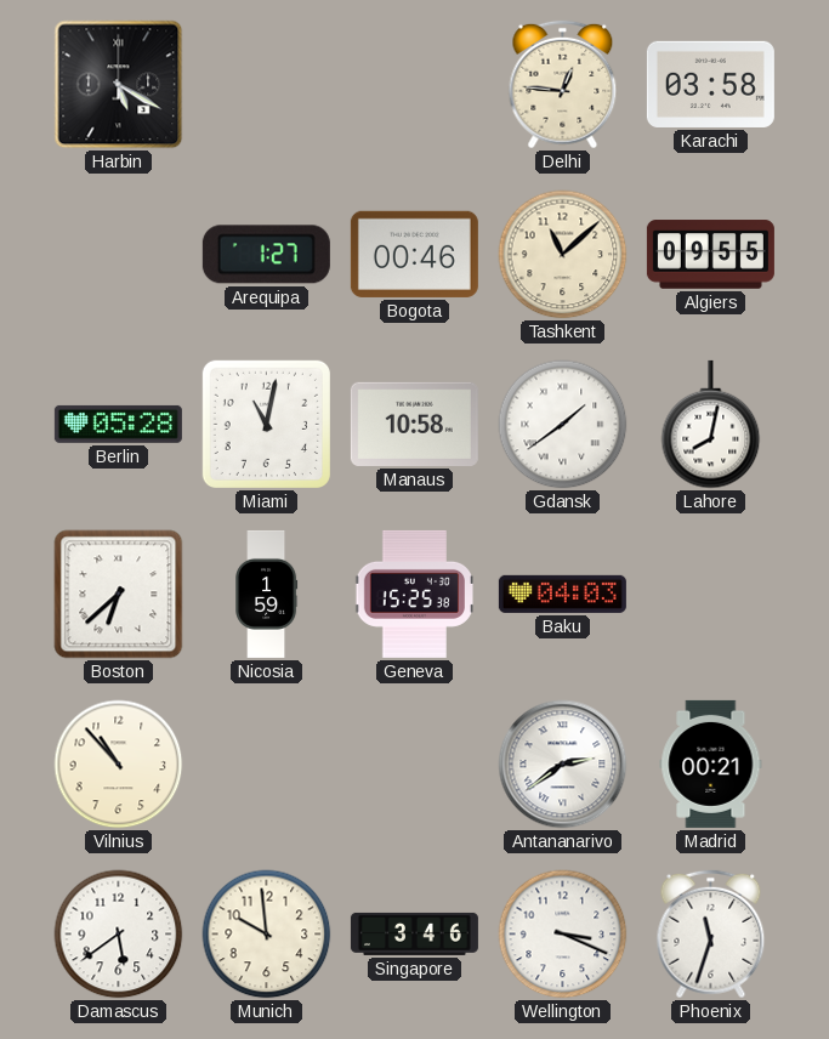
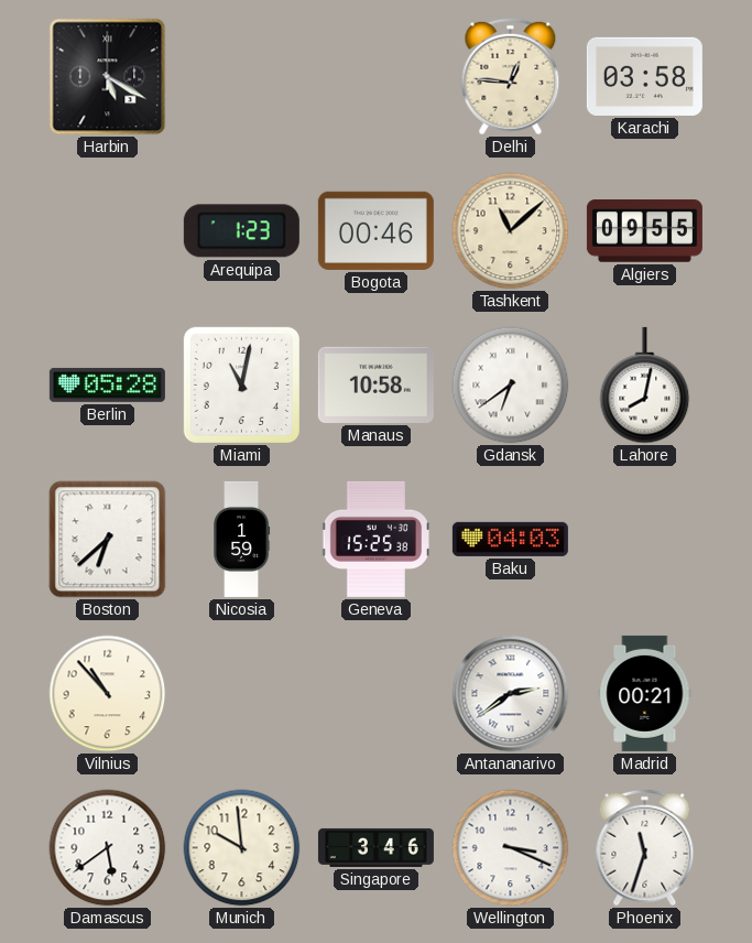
Arequipa: 1:27 -> 1:23
Gdansk: 1:39 -> 6:39
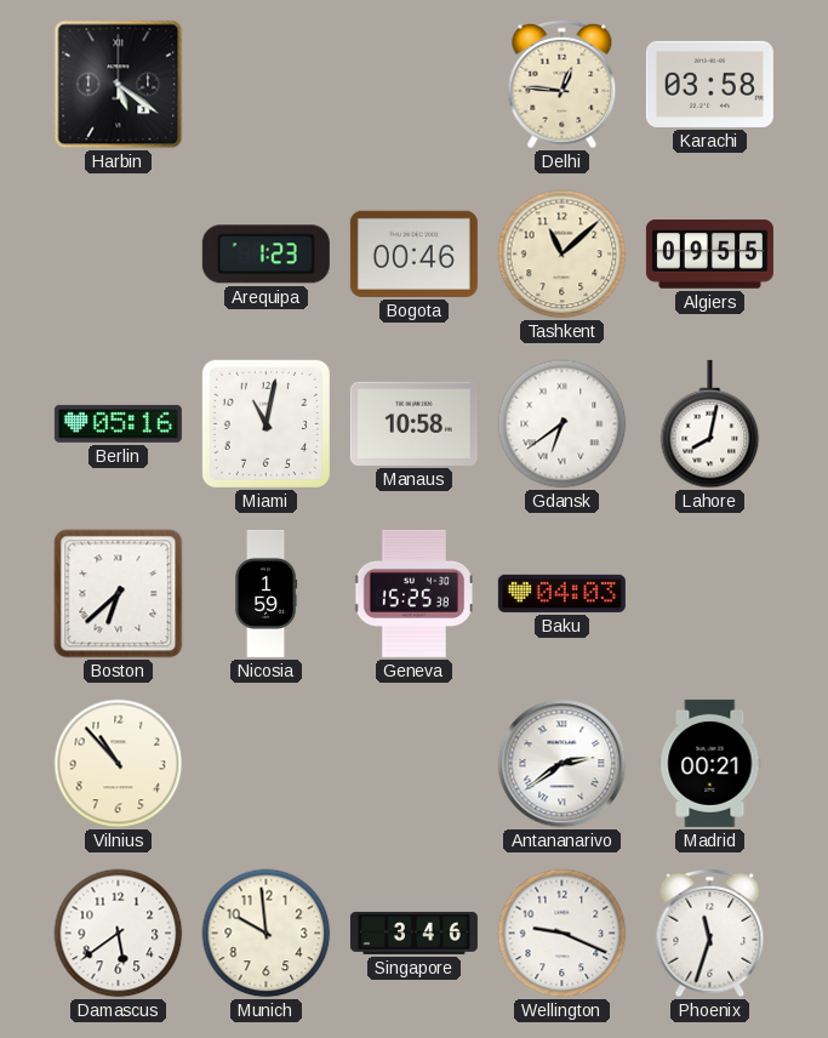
Harbin: 5:20 -> 5:21
Berlin: 05:28 -> 05:16
Wellington: 3:19 -> 9:19
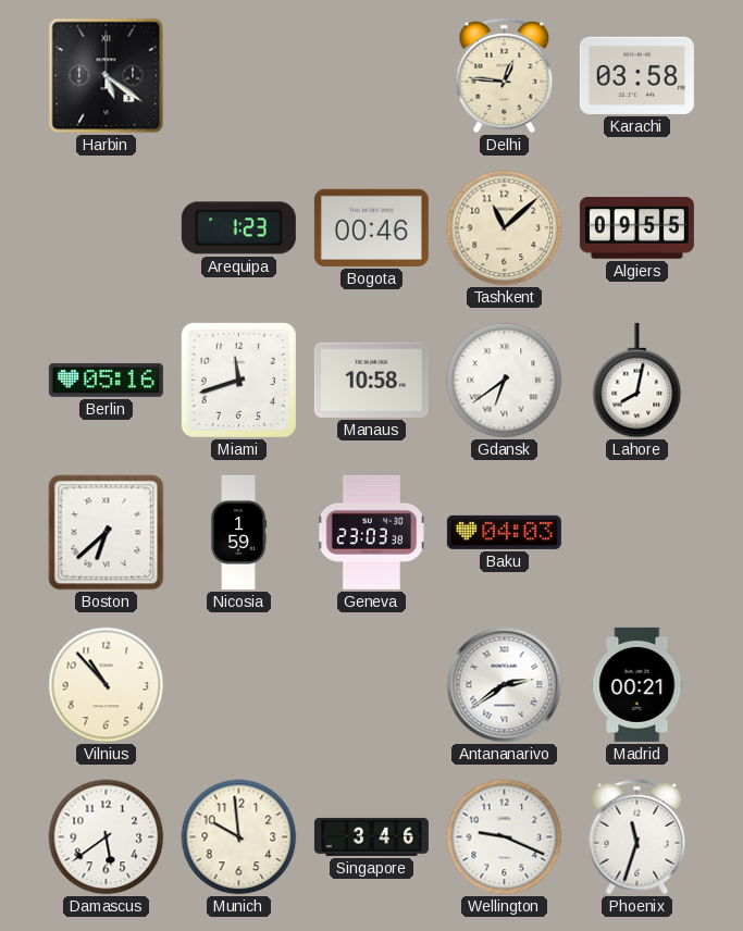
Miami: 11:02 -> 11:42
Geneva: 15:25 -> 23:03
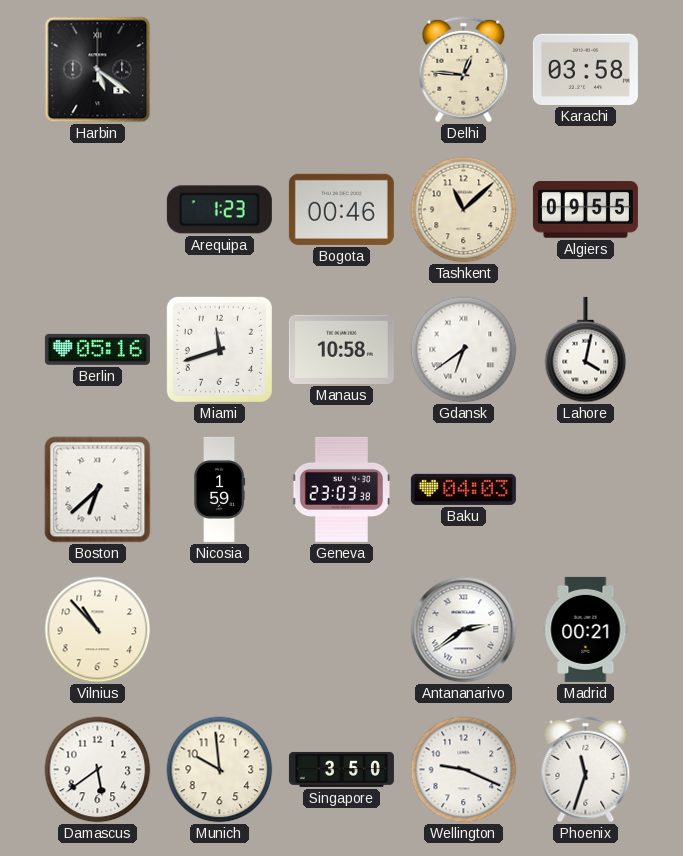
Lahore: 8:02 -> 4:02
Singapore: 3:46 -> 3:50
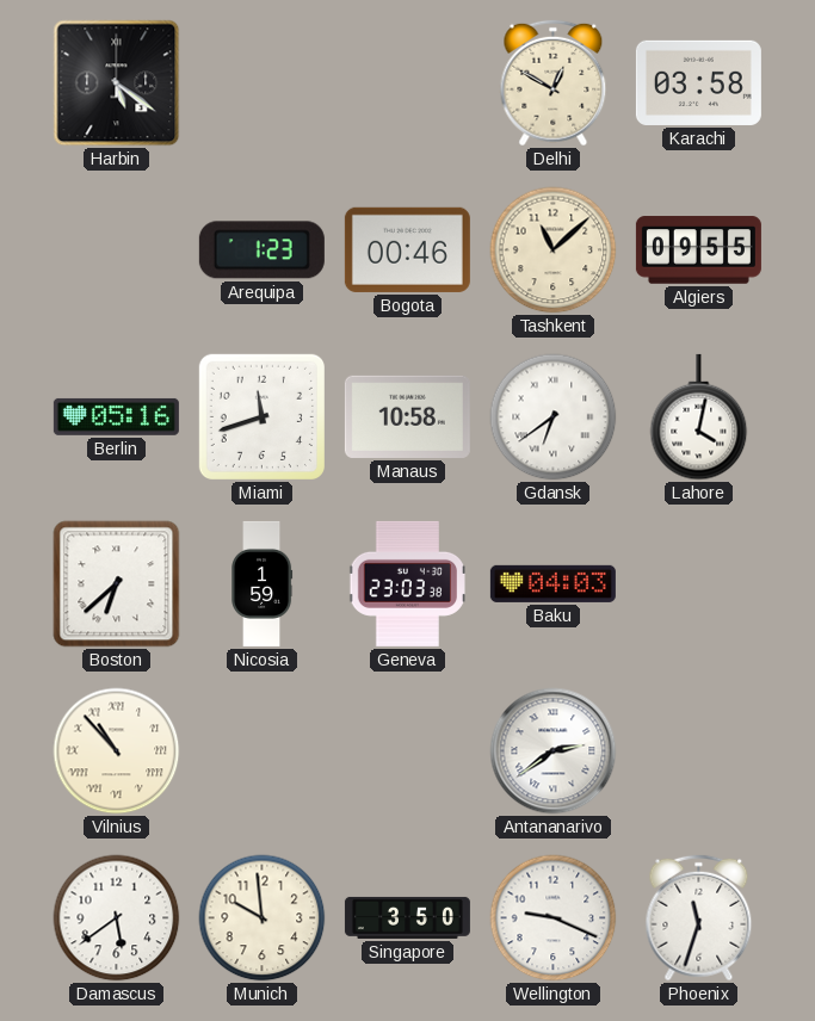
Delhi: 12:46 -> 12:50
Vilnius numerals: Arabic -> Roman
Madrid: 00:21 -> none
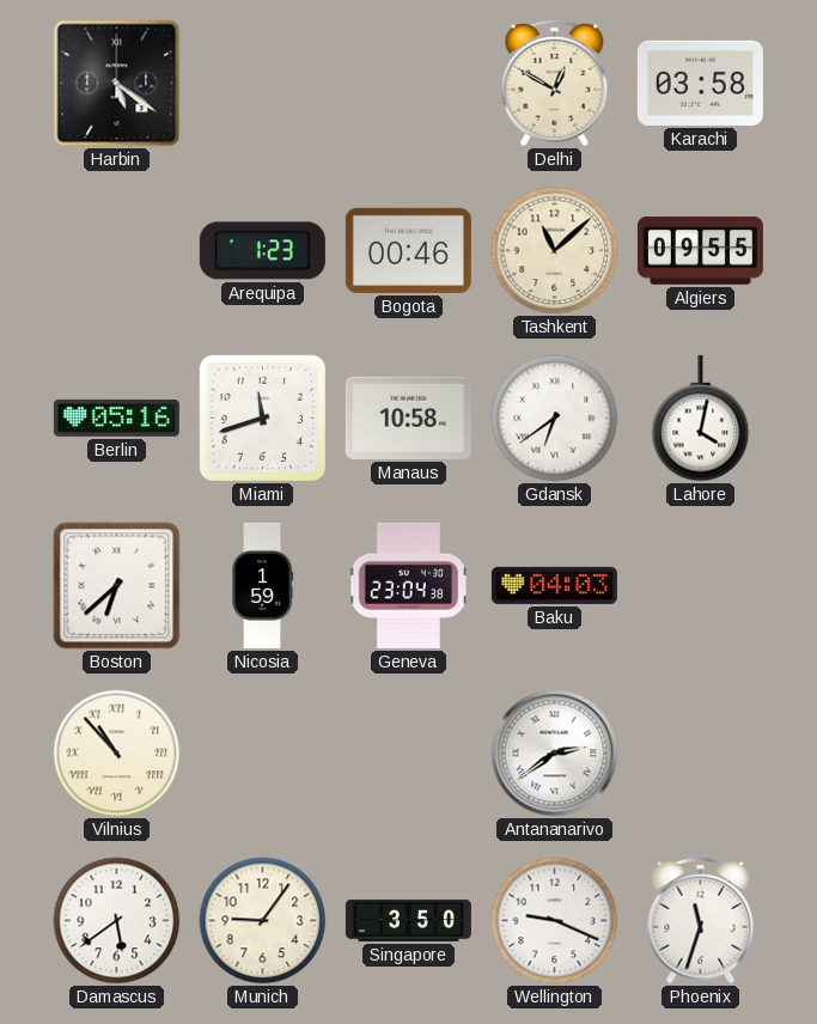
Geneva: 23:03 -> 23:04
Munich: 9:59 -> 9:06
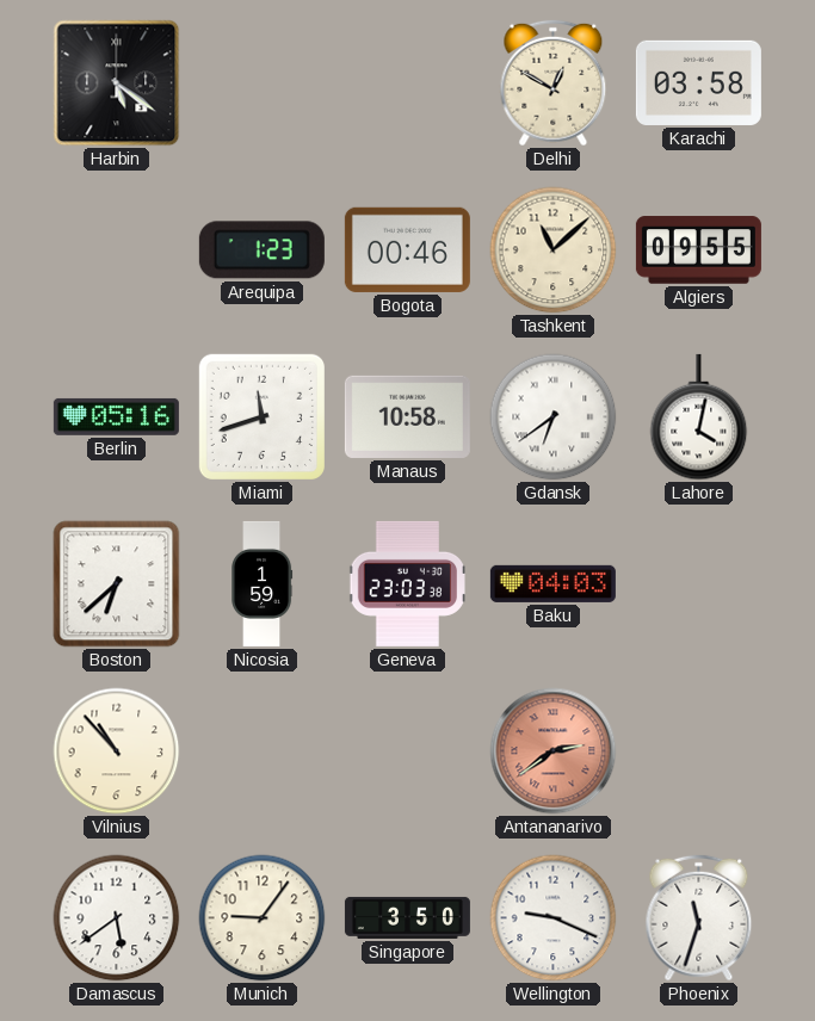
Geneva: 23:04 -> 23:03
Vilnius numerals: Roman -> Arabic
Antananarivo dial: white -> salmon
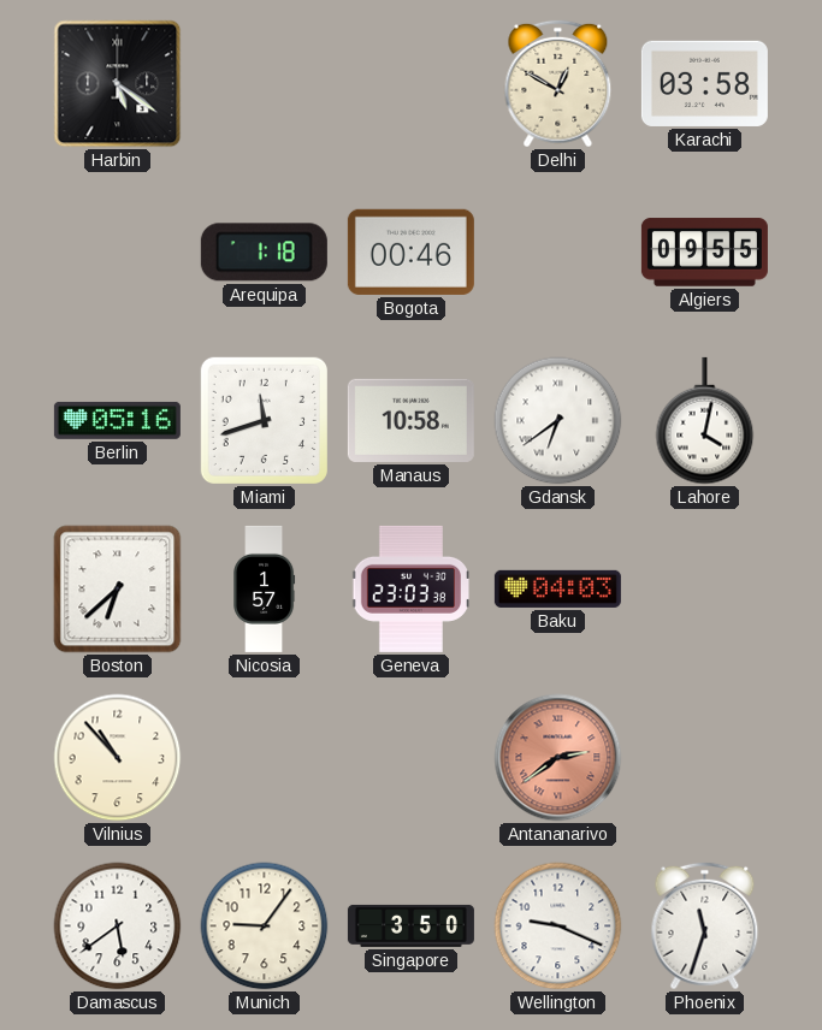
Arequipa: 1:23 -> 1:18
Tashkent: 11:08 -> none
Nicosia: 1:59 -> 1:57
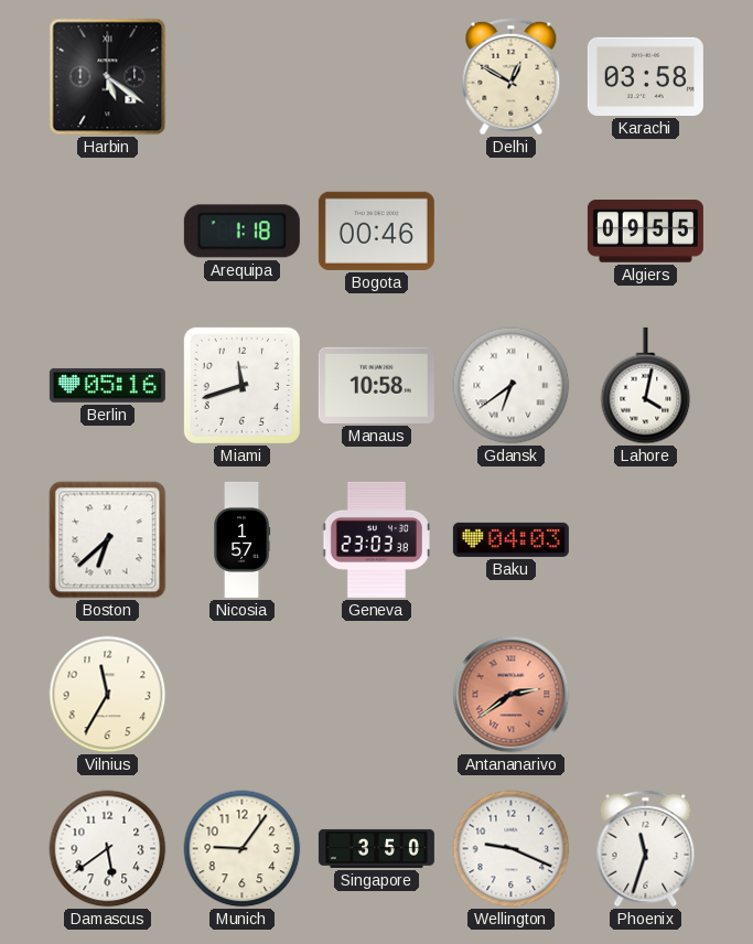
Vilnius: 10:53 -> 11:35
